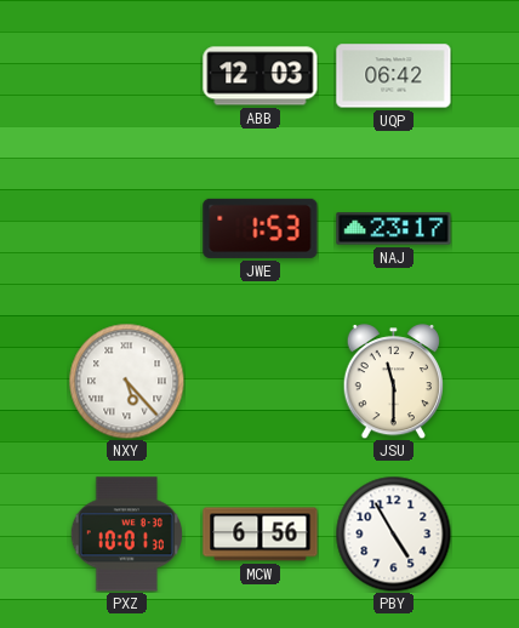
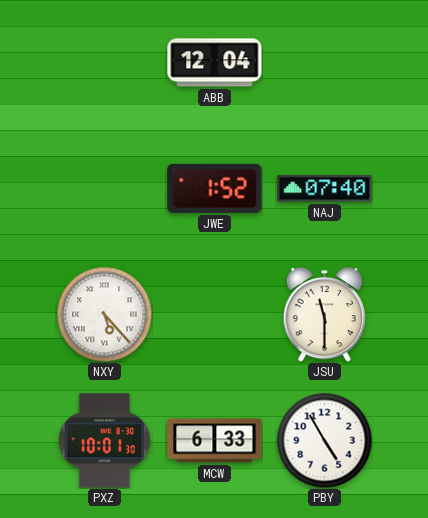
ABB: 12:03 -> 12:04
UQP: 06:42 -> none
JWE: 1:53 -> 1:52
NAJ: 23:17 -> 07:40
MCW: 6:56 -> 6:33
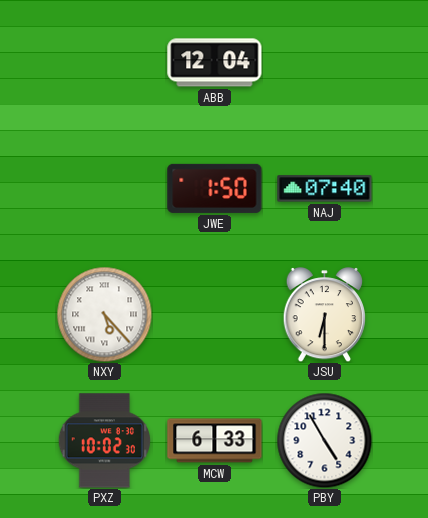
JWE: 1:52 -> 1:50
JSU: 11:30 -> 6:30
PXZ: 10:01 -> 10:02
